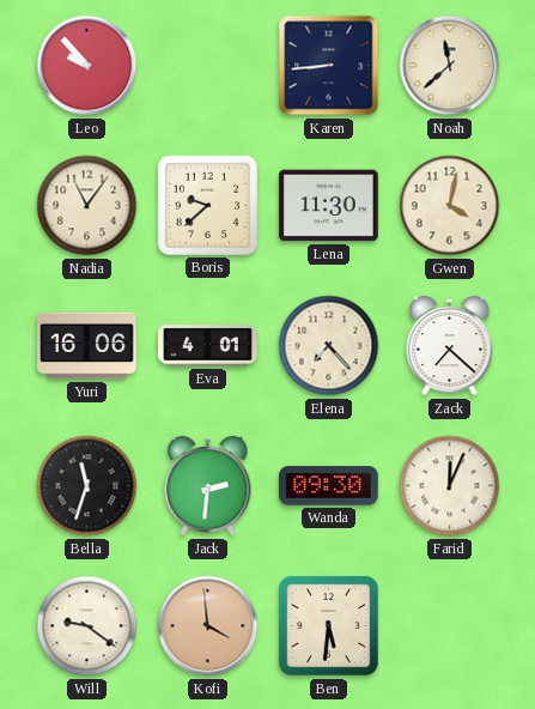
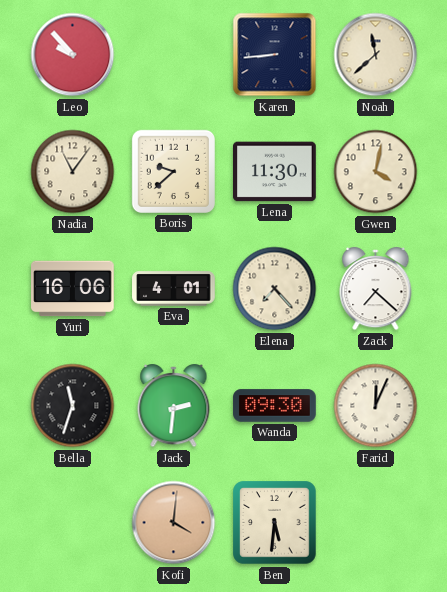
Will: 9:21 -> none
Kofi: 3:59 -> 4:01
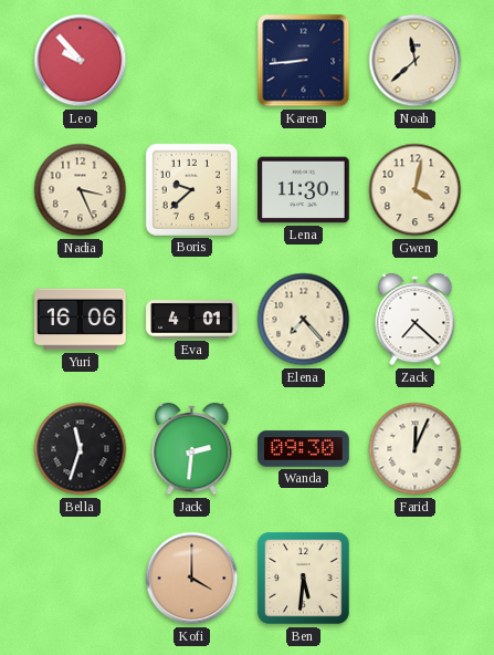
Nadia: 11:06 -> 3:26
Kofi: 4:01 -> 4:00
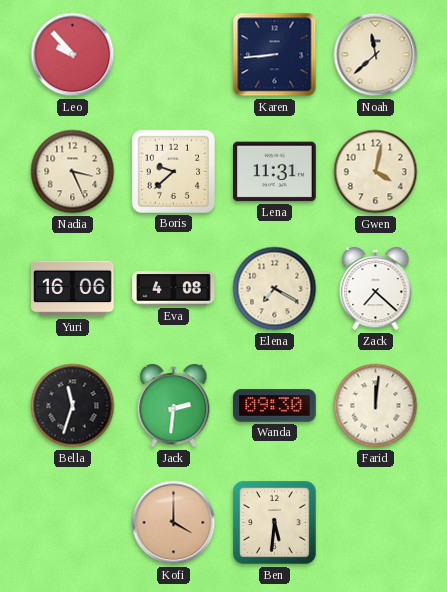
Lena: 11:30 -> 11:31
Eva: 4:01 -> 4:08
Elena: 7:23 -> 7:20
Farid: 12:04 -> 12:01
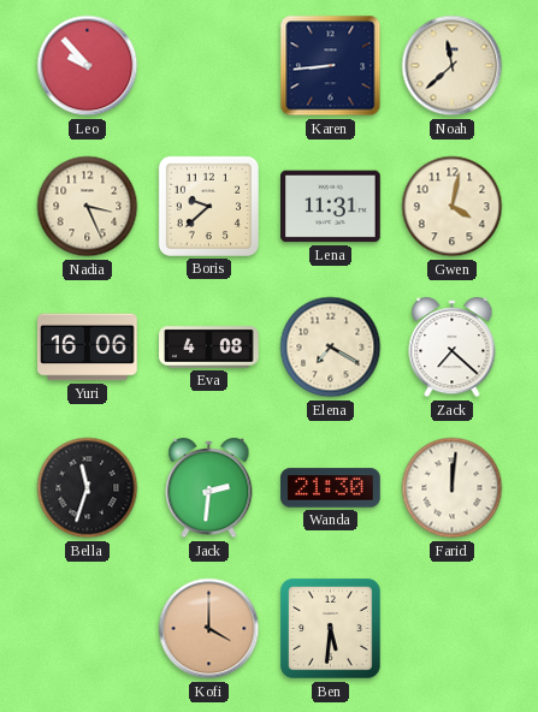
Wanda: 09:30 -> 21:30
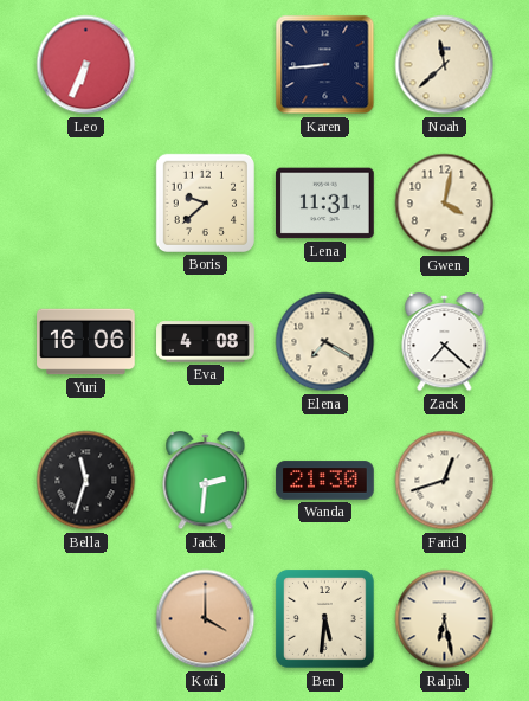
Leo: 9:53 -> 6:34
Nadia: 3:26 -> none
Farid: 12:01 -> 12:42
Ralph: none -> 6:28
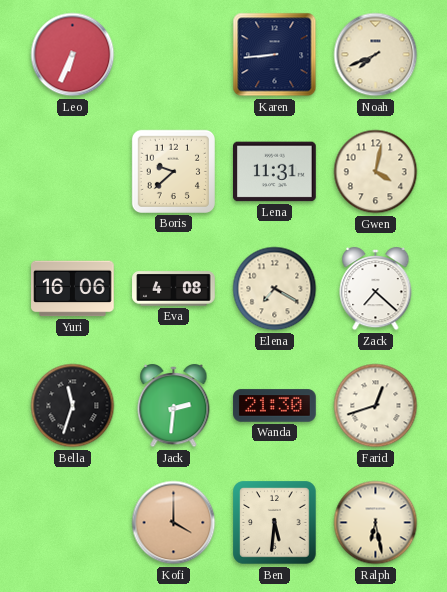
Noah: 11:38 -> 7:41
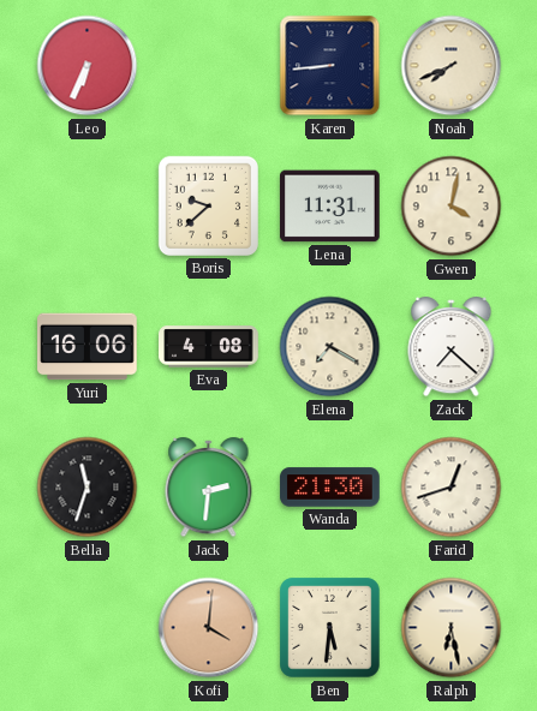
Kofi: 4:00 -> 4:01
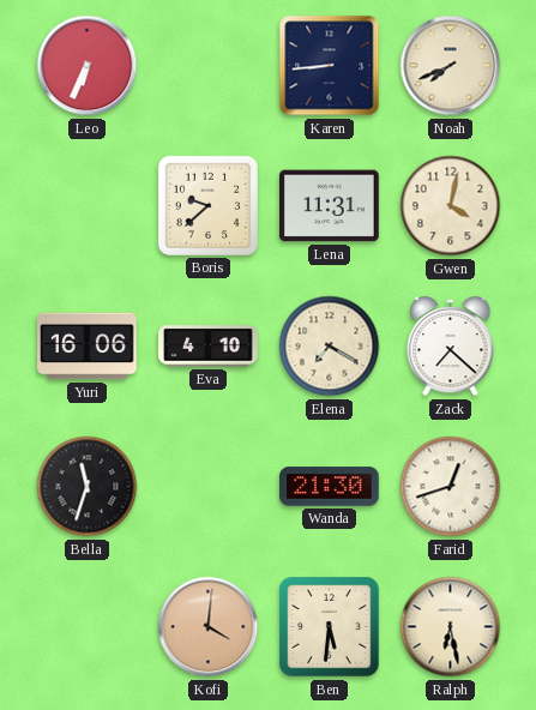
Eva: 4:08 -> 4:10
Jack: 2:31 -> none
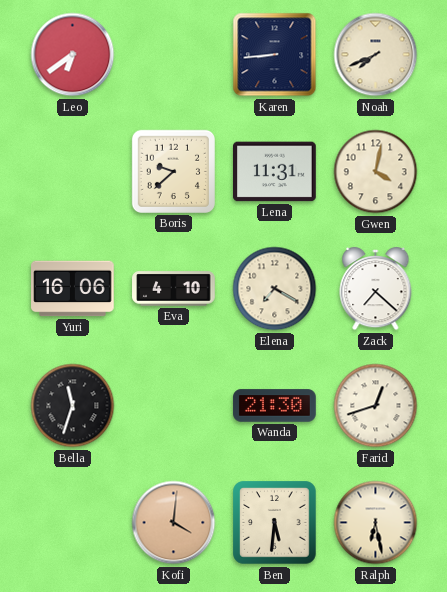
Leo: 6:34 -> 6:39
